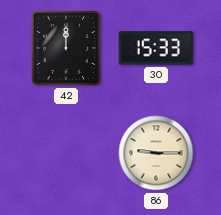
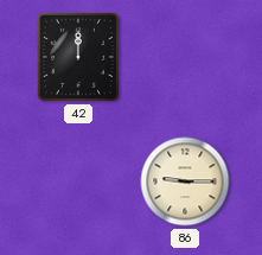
30: 15:33 -> none
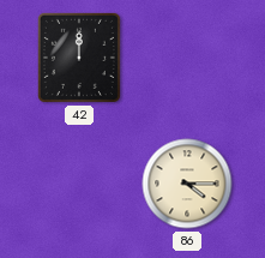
86: 9:15 -> 4:15
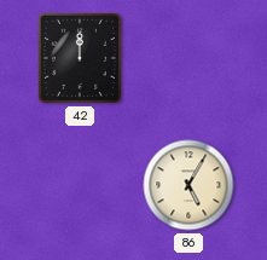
86: 4:15 -> 5:05
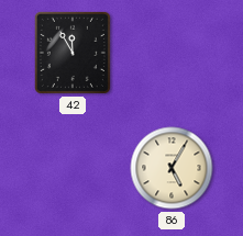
42: 12:00 -> 11:55
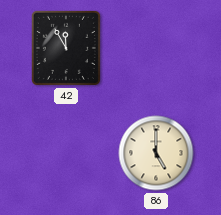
86: 5:05 -> 5:00
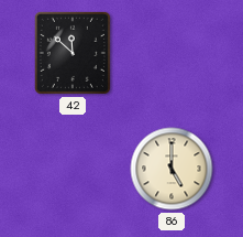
42: 11:55 -> 11:52
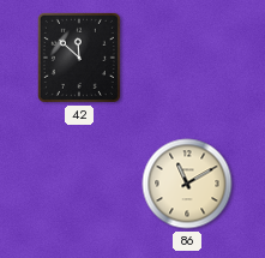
86: 5:00 -> 11:10
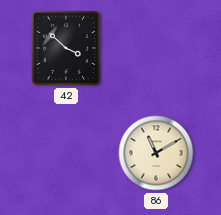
42: 11:52 -> 3:52
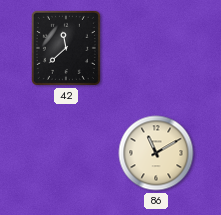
42: 3:52 -> 11:38
